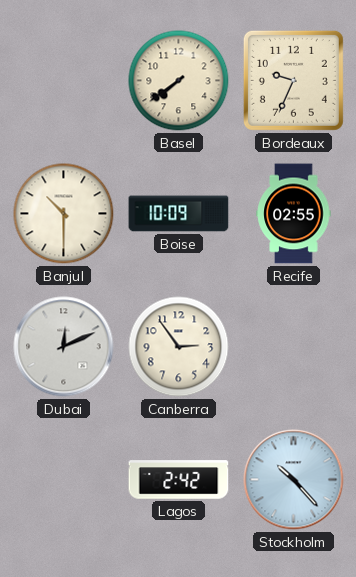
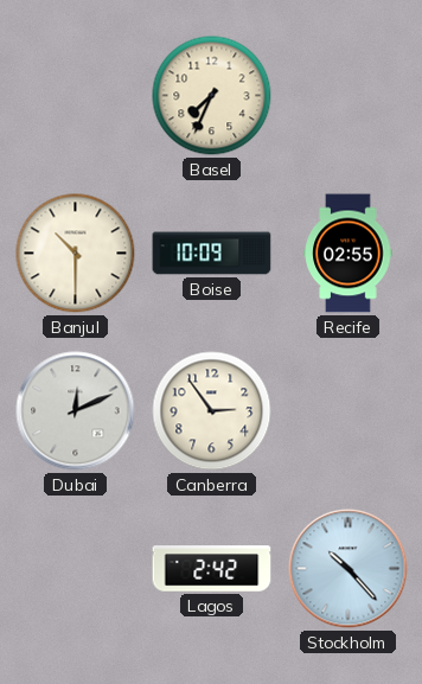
Basel: 7:39 -> 7:34
Bordeaux: 9:34 -> none
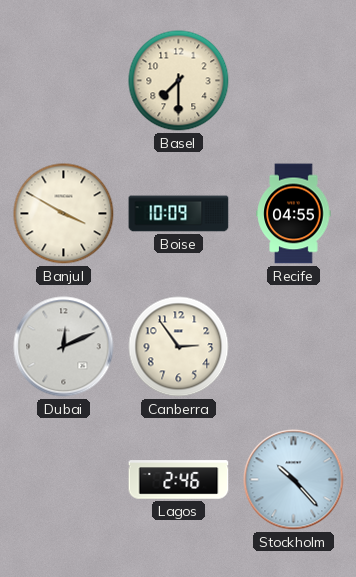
Basel: 7:34 -> 7:30
Banjul: 10:30 -> 3:50
Recife: 02:55 -> 04:55
Lagos: 2:42 -> 2:46
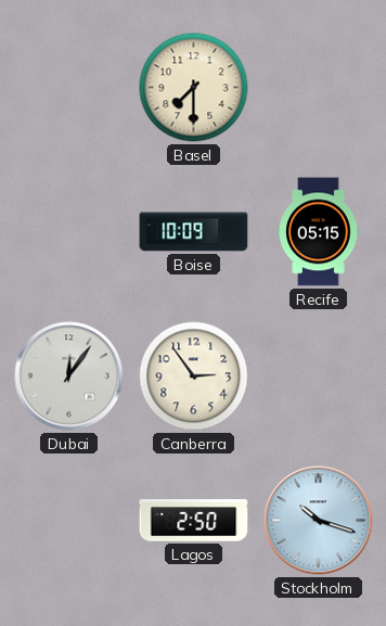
Banjul: 3:50 -> none
Recife: 04:55 -> 05:15
Dubai: 12:11 -> 12:06
Lagos: 2:46 -> 2:50
Stockholm: 10:23 -> 10:18
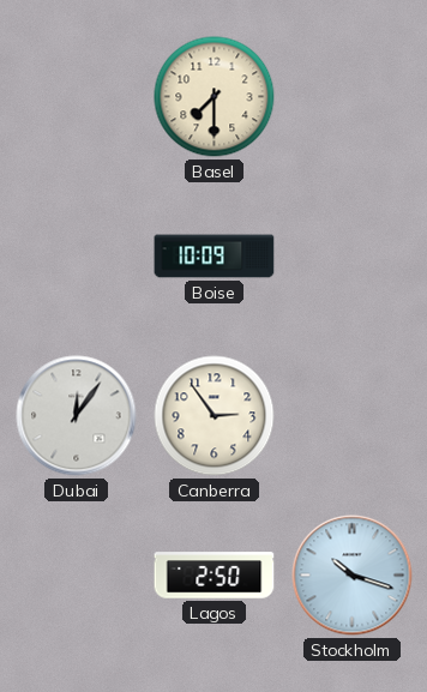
Recife: 05:15 -> none
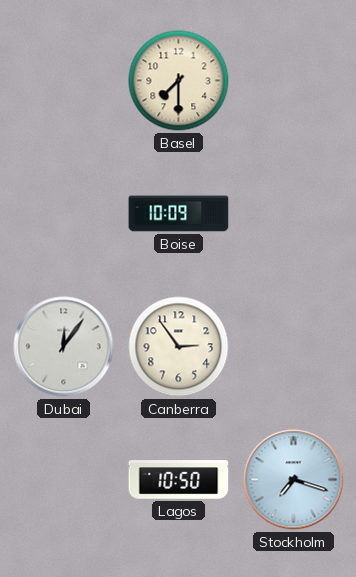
Lagos: 2:50 -> 10:50
Stockholm: 10:18 -> 7:18
